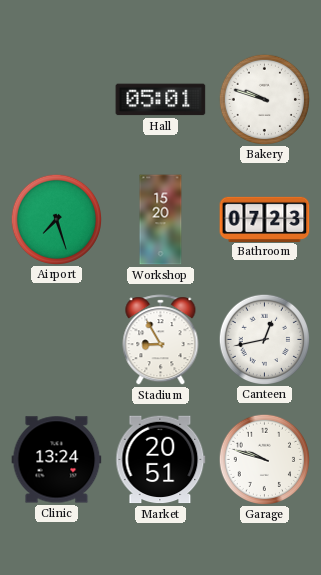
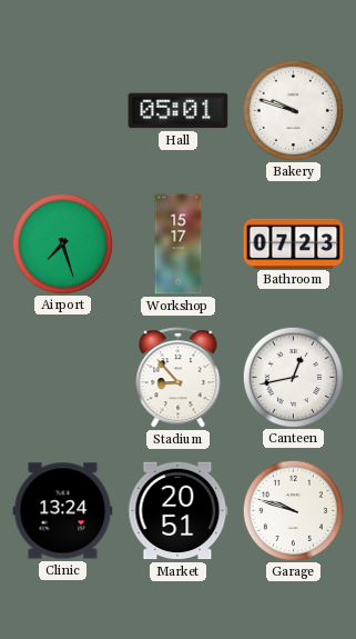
Workshop: 15:20 -> 15:17
Stadium: 8:55 -> 8:53
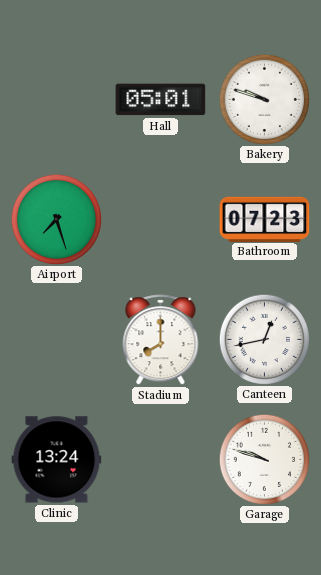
Workshop: 15:17 -> none
Stadium: 8:53 -> 8:00
Market: 20:51 -> none
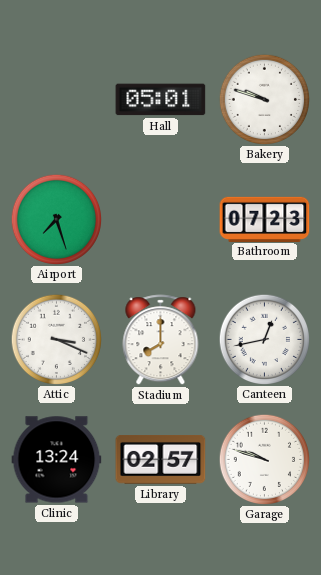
Attic: none -> 3:19
Library: none -> 02:57
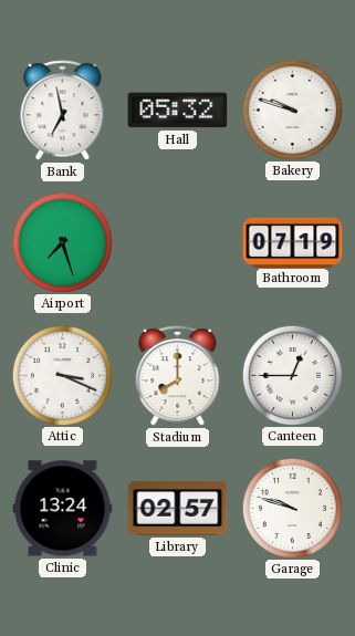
Bank: none -> 6:58
Hall: 05:01 -> 05:32
Bathroom: 07:23 -> 07:19
Canteen: 12:43 -> 12:45
